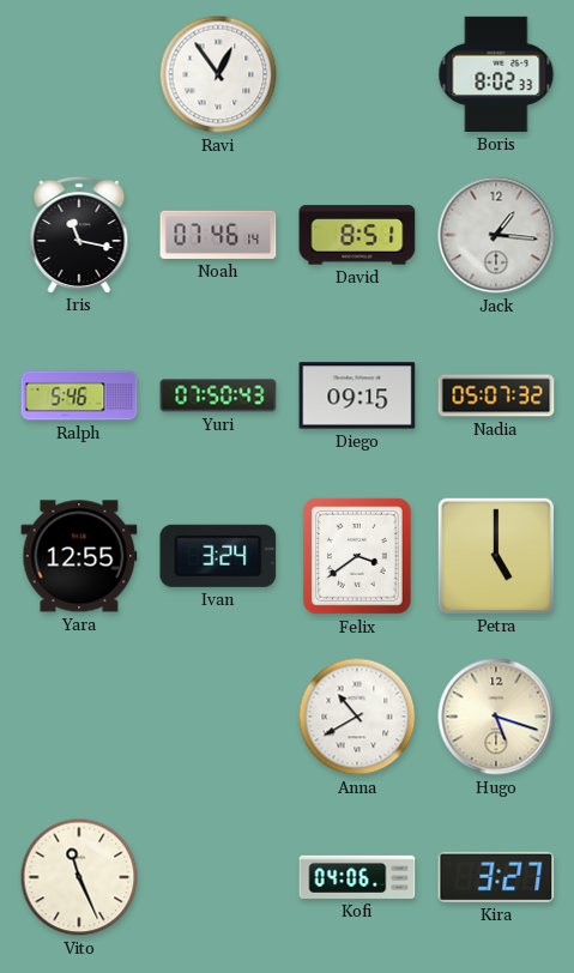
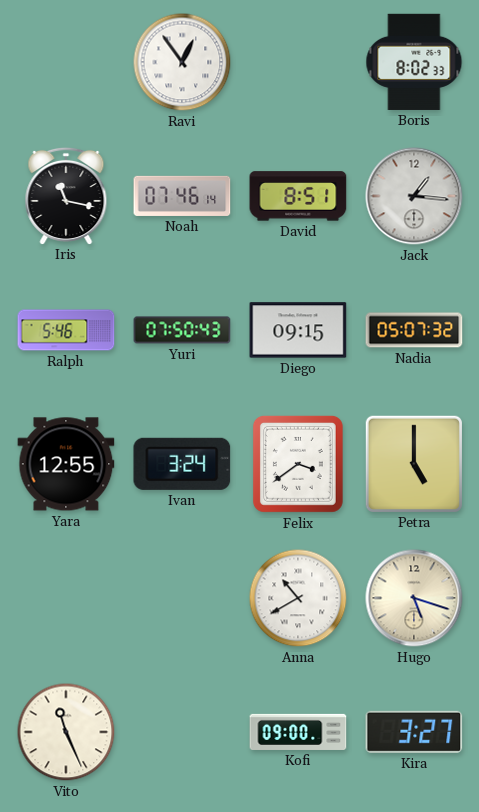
Kofi: 04:06 -> 09:00
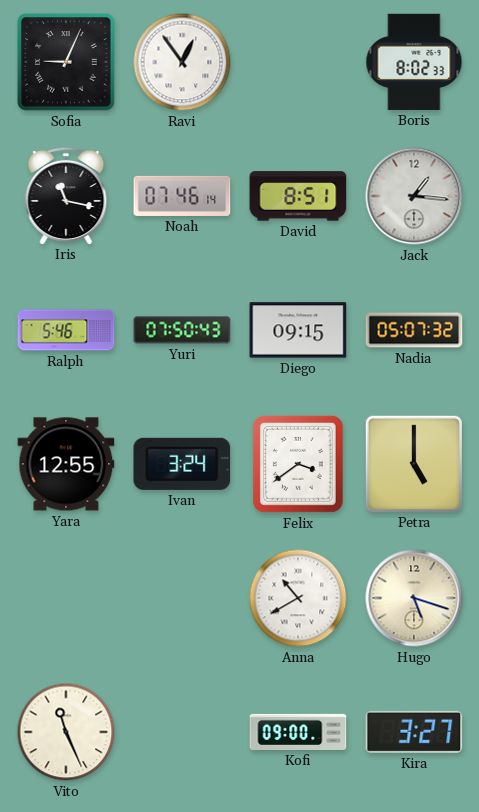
Sofia: none -> 9:04
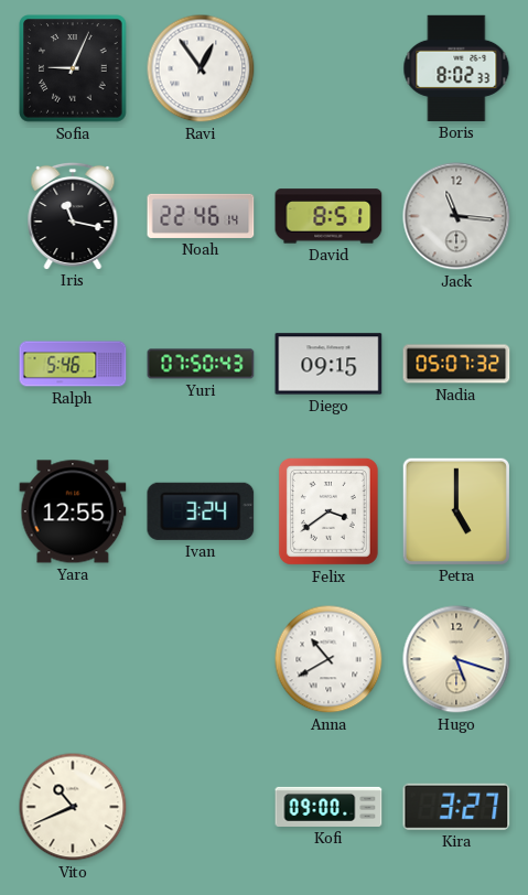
Noah: 07:46 -> 22:46
Jack: 1:16 -> 11:16
Vito: 11:26 -> 10:41
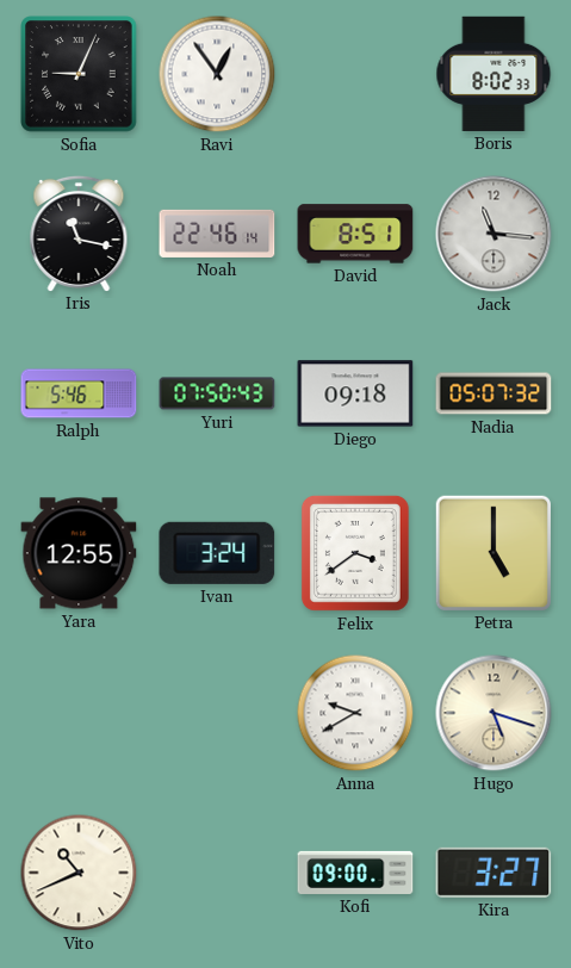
Diego: 09:15 -> 09:18
Anna: 10:40 -> 9:40
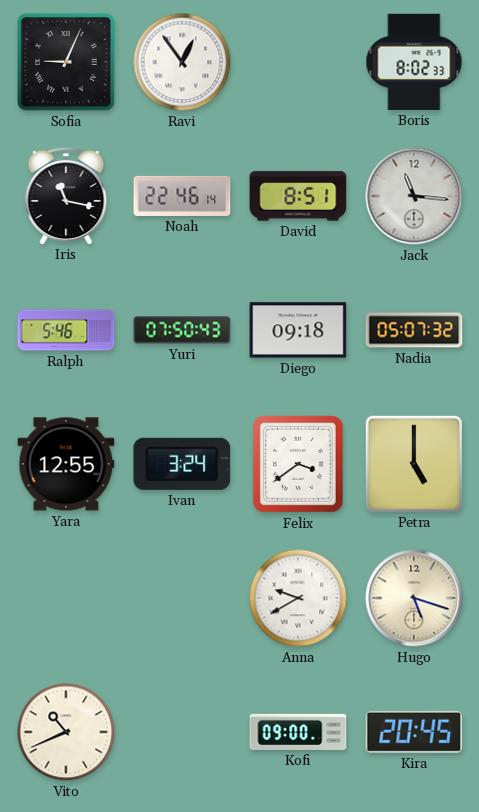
Kira: 3:27 -> 20:45
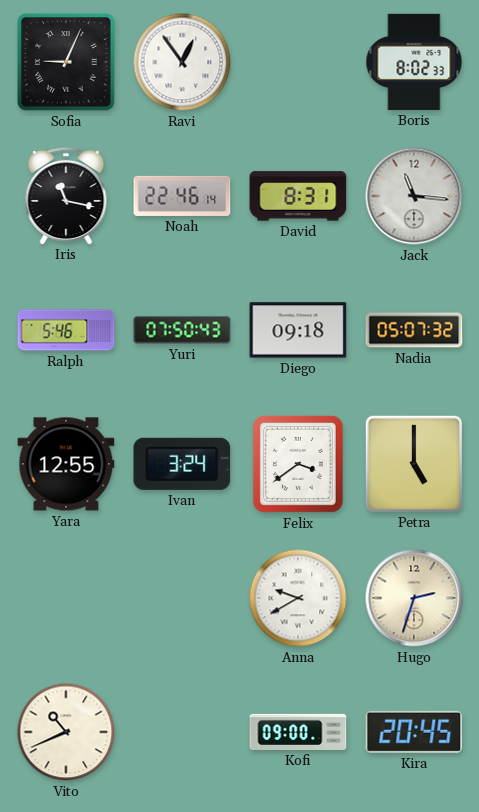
David: 8:51 -> 8:31
Hugo: 5:18 -> 2:33
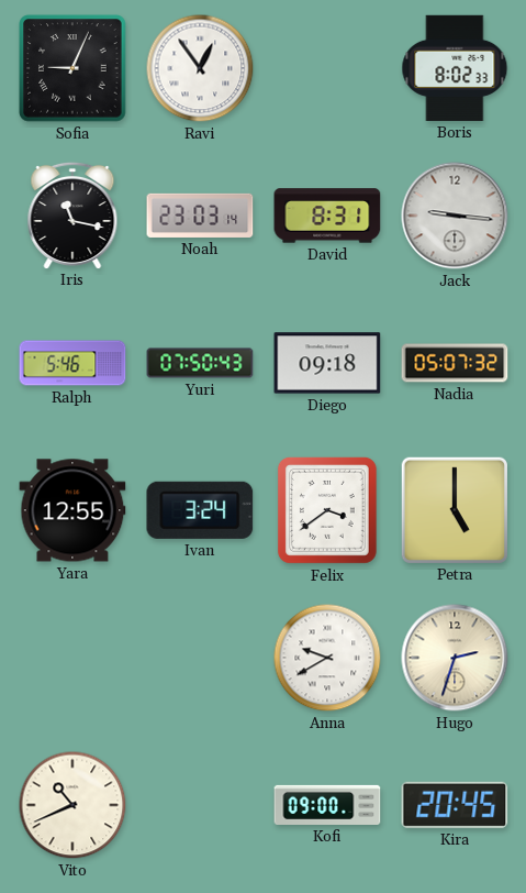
Noah: 22:46 -> 23:03
Jack: 11:16 -> 9:16
